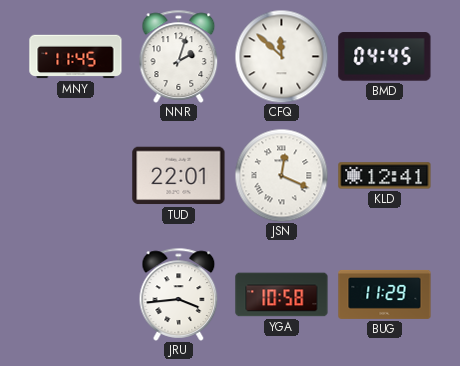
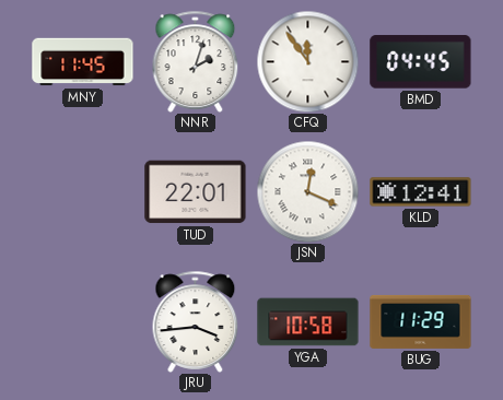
CFQ: 11:52 -> 11:54
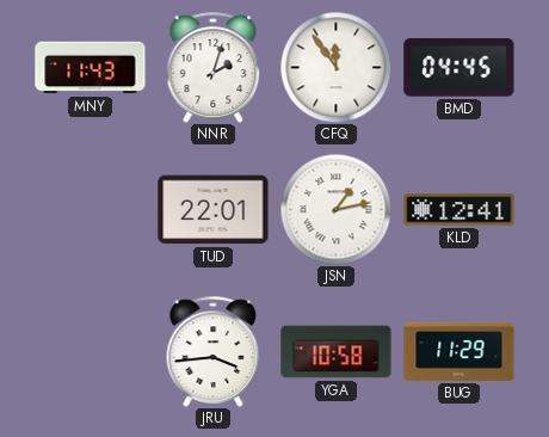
MNY: 11:45 -> 11:43
JSN: 12:19 -> 1:13
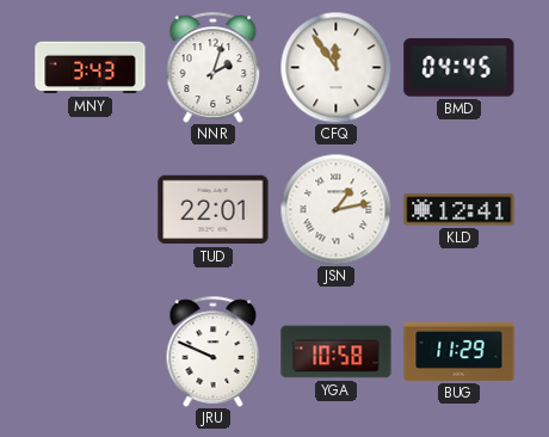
MNY: 11:43 -> 3:43
JRU: 3:44 -> 9:49
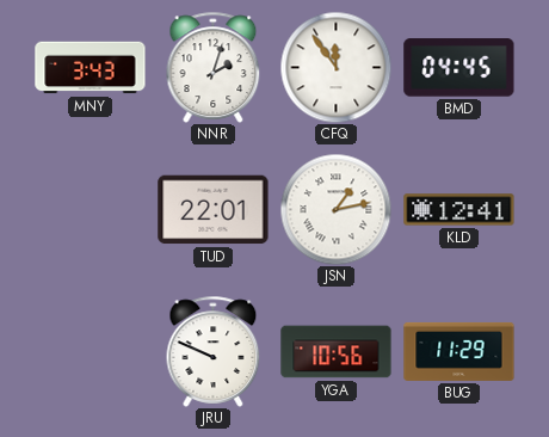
YGA: 10:58 -> 10:56
